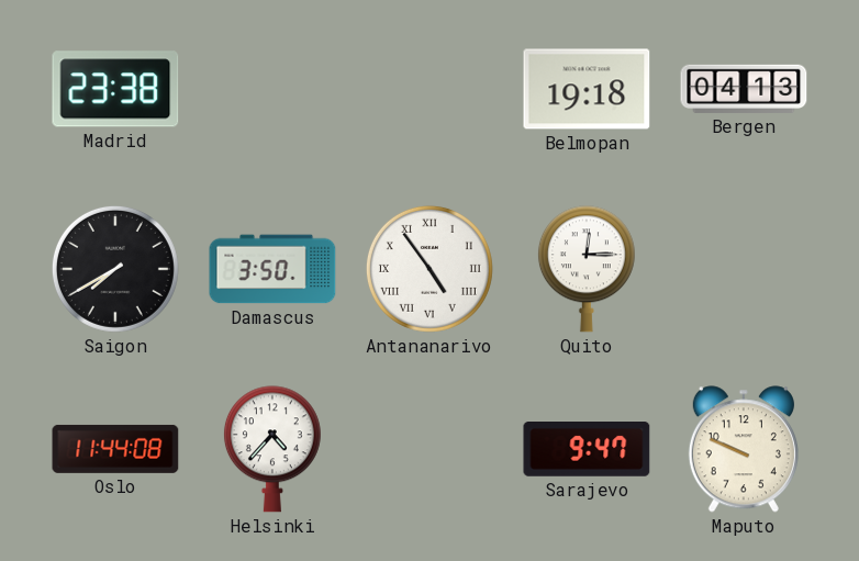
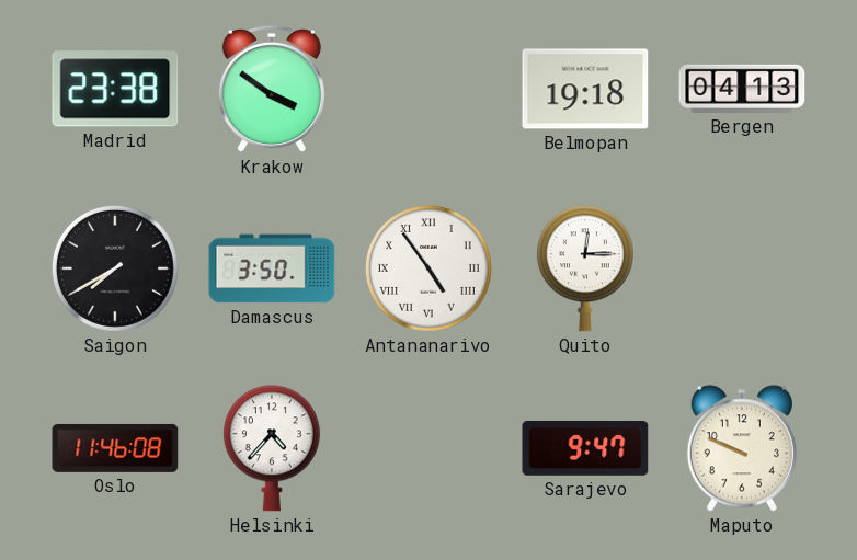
Krakow: none -> 3:51
Oslo: 11:44 -> 11:46
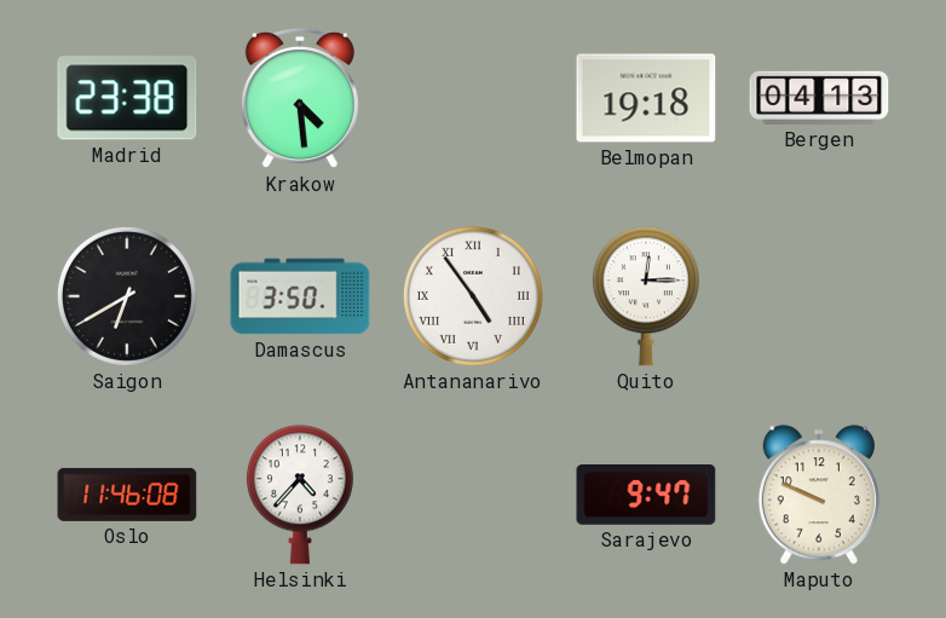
Krakow: 3:51 -> 4:29
Saigon: 7:40 -> 6:40
